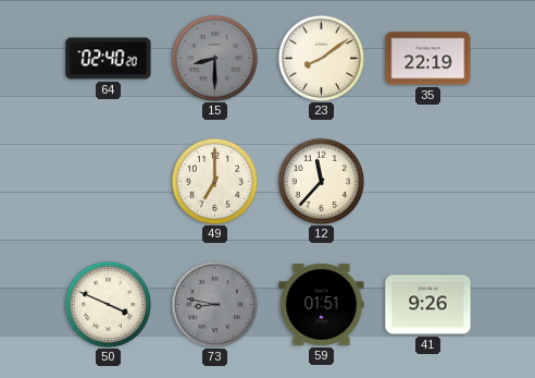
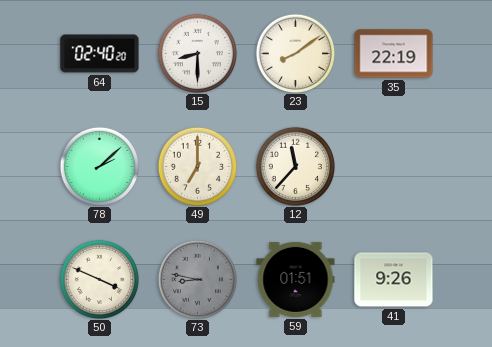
15 dial: grey -> white
78: none -> 2:08
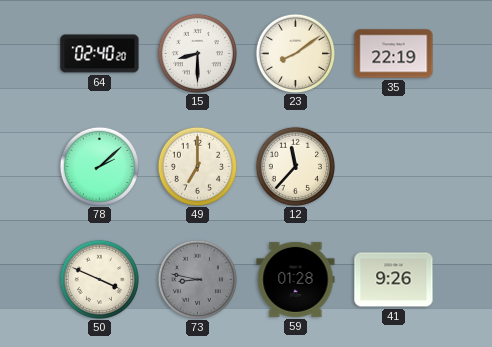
59: 01:51 -> 01:28
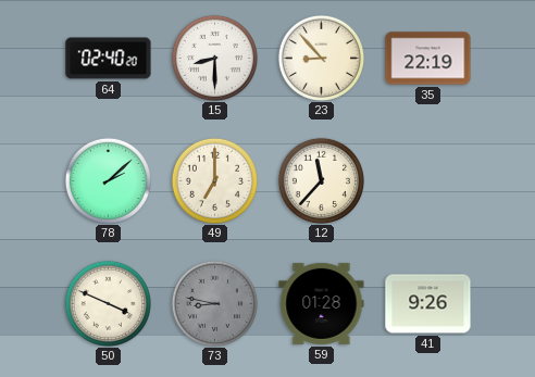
23: 8:09 -> 8:53
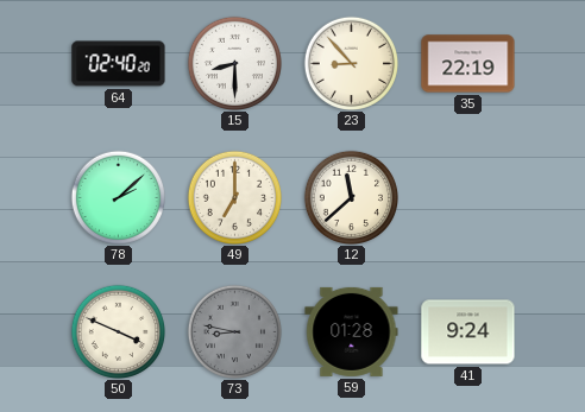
12: 11:37 -> 11:38
41: 9:26 -> 9:24
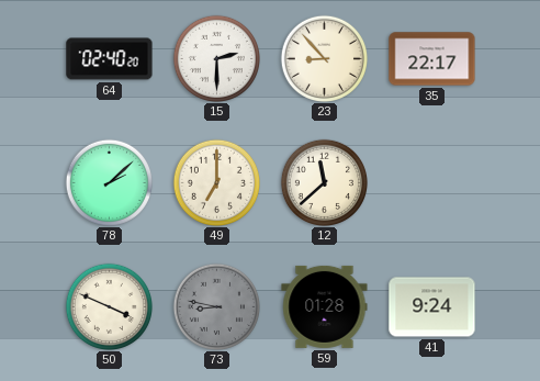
15: 8:30 -> 2:30
35: 22:19 -> 22:17
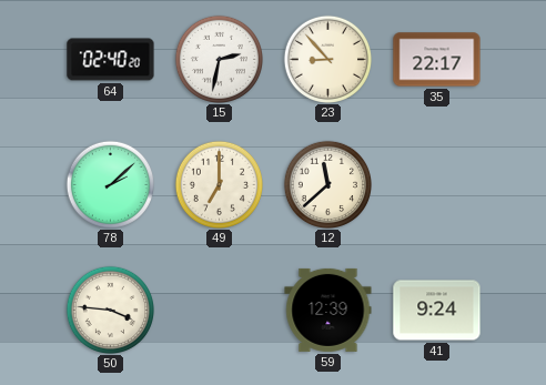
15: 2:30 -> 2:32
50: 3:49 -> 3:46
73: 8:47 -> none
59: 01:28 -> 12:39
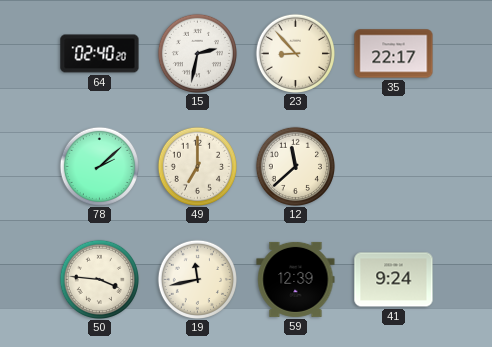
19: none -> 11:43
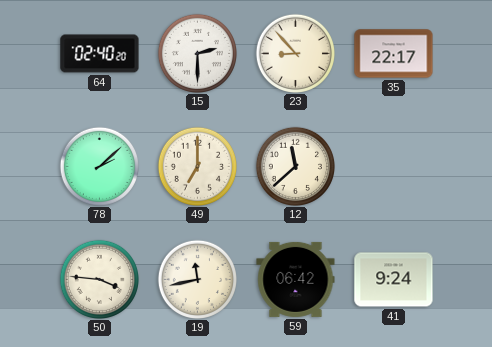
15: 2:32 -> 2:30
59: 12:39 -> 06:42
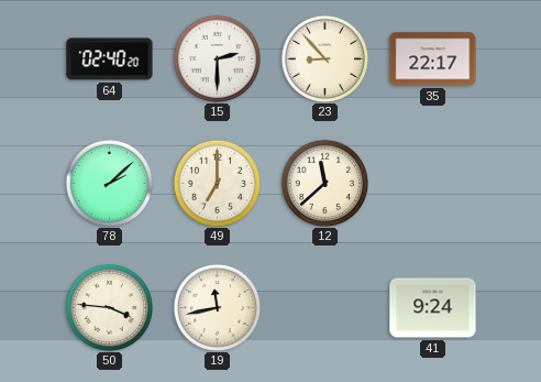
59: 06:42 -> none
